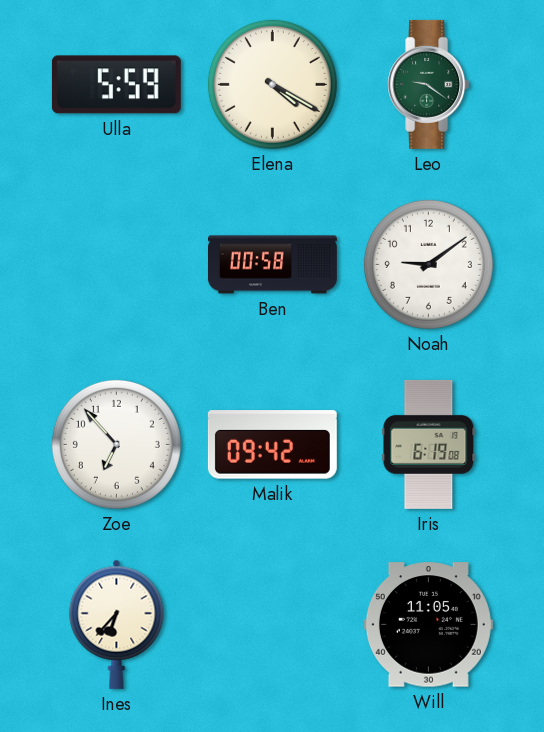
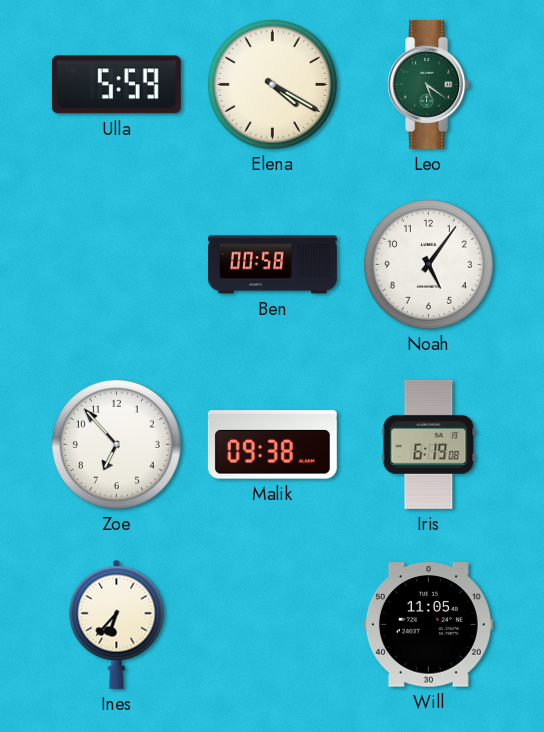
Leo: 9:21 -> 5:21
Noah: 9:09 -> 5:06
Malik: 09:42 -> 09:38
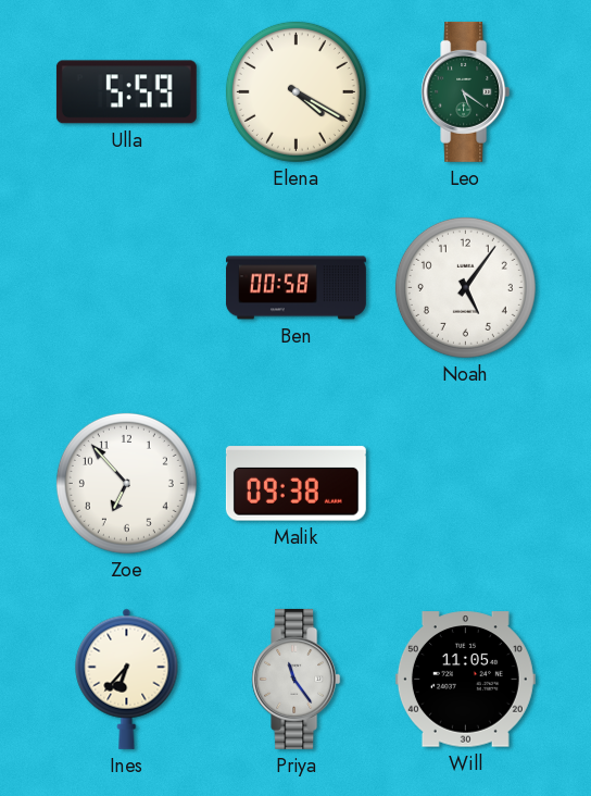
Iris: 6:19 -> none
Priya: none -> 11:24
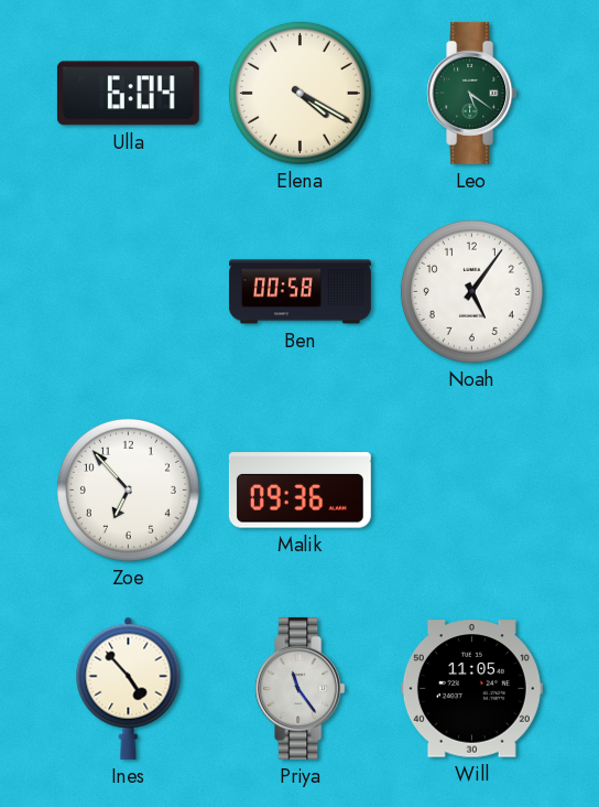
Ulla: 5:59 -> 6:04
Malik: 09:38 -> 09:36
Ines: 6:37 -> 4:53
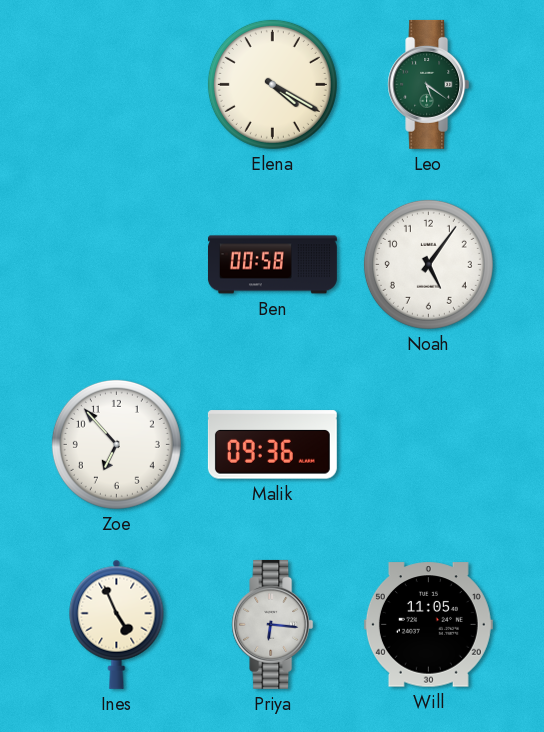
Ulla: 6:04 -> none
Ines: 4:53 -> 4:56
Priya: 11:24 -> 6:16
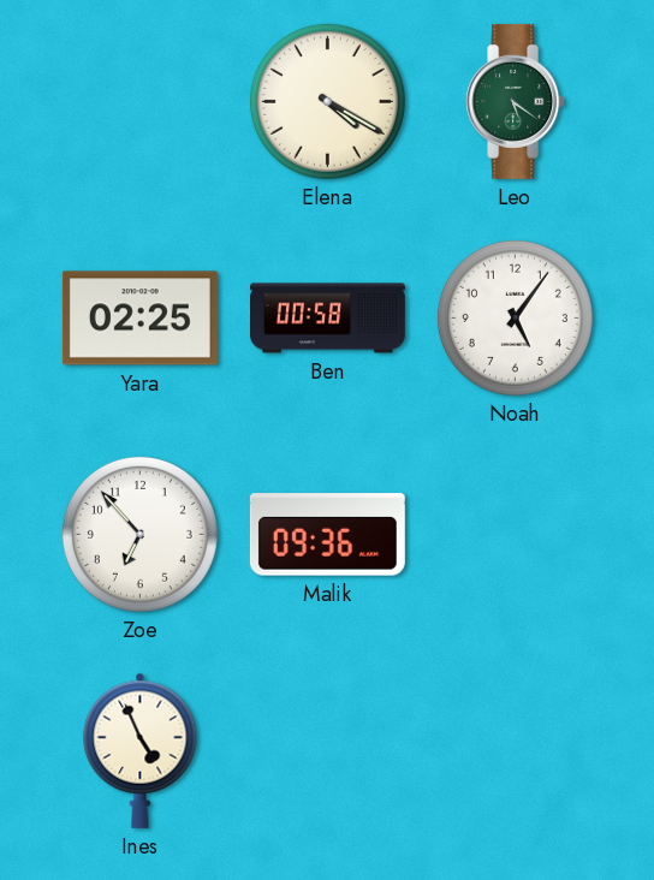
Yara: none -> 02:25
Priya: 6:16 -> none
Will: 11:05 -> none
